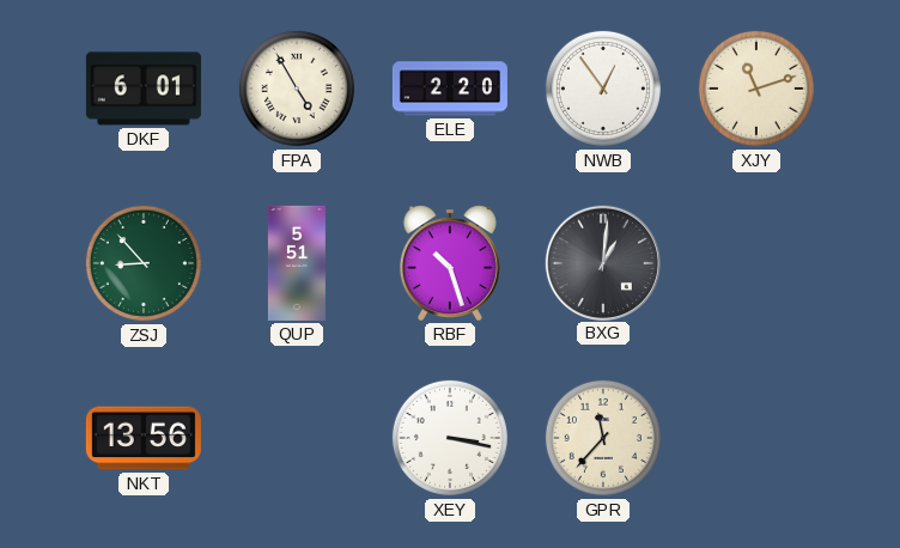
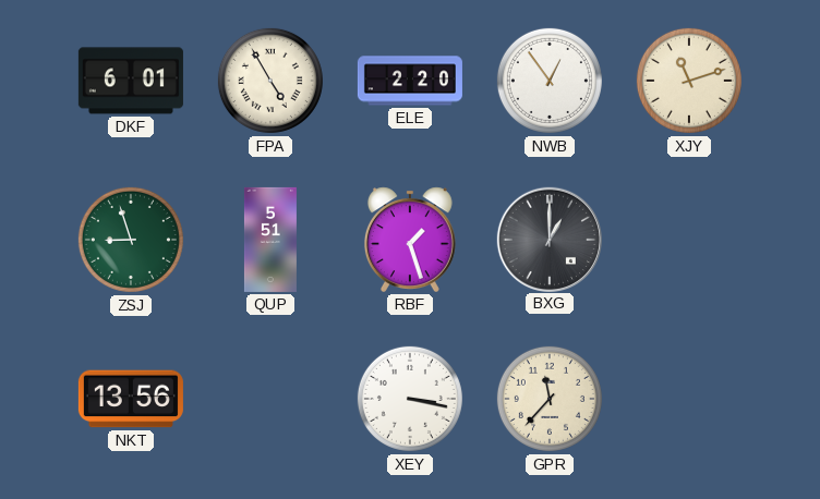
ZSJ: 8:53 -> 8:57
RBF: 10:27 -> 1:27
BXG: 1:01 -> 1:00
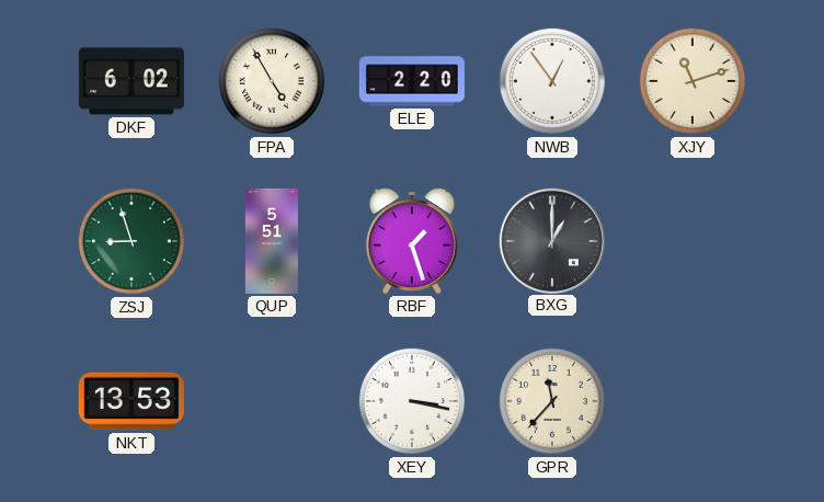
DKF: 6:01 -> 6:02
NKT: 13:56 -> 13:53
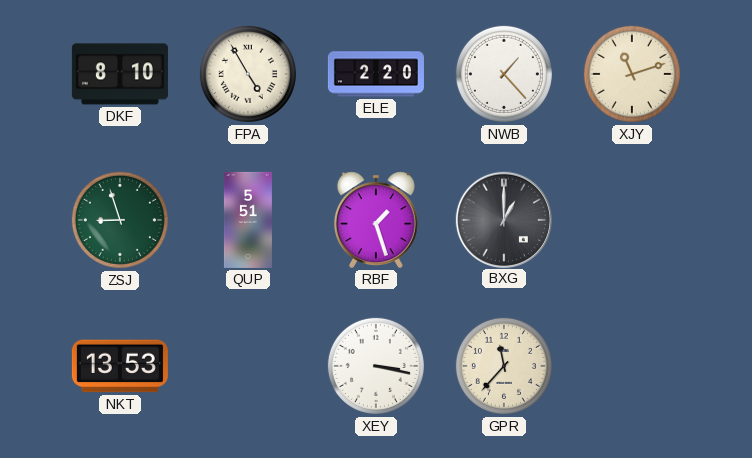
DKF: 6:02 -> 8:10
NWB: 12:54 -> 1:23
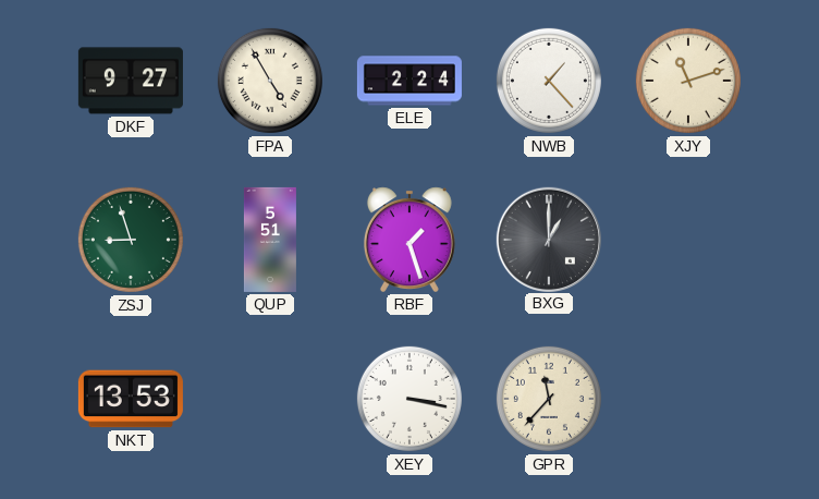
DKF: 8:10 -> 9:27
ELE: 2:20 -> 2:24
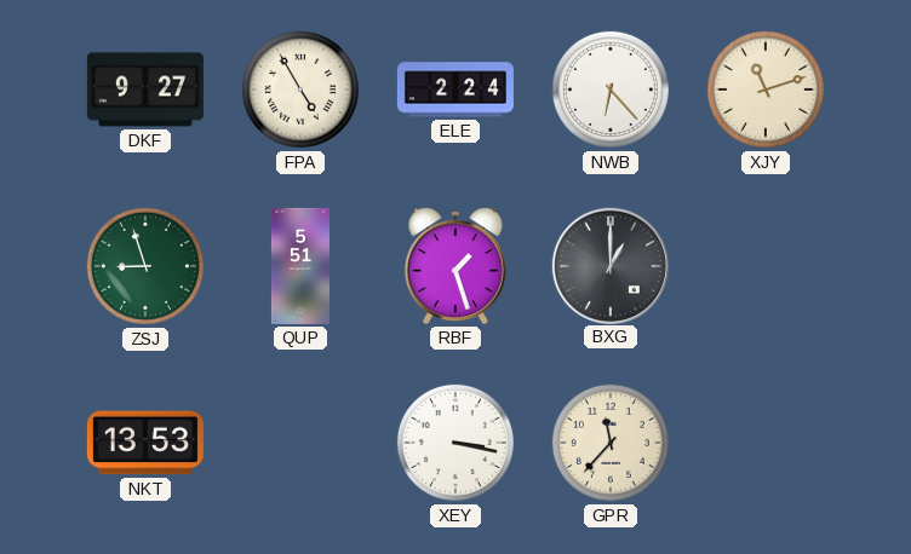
NWB: 1:23 -> 6:23
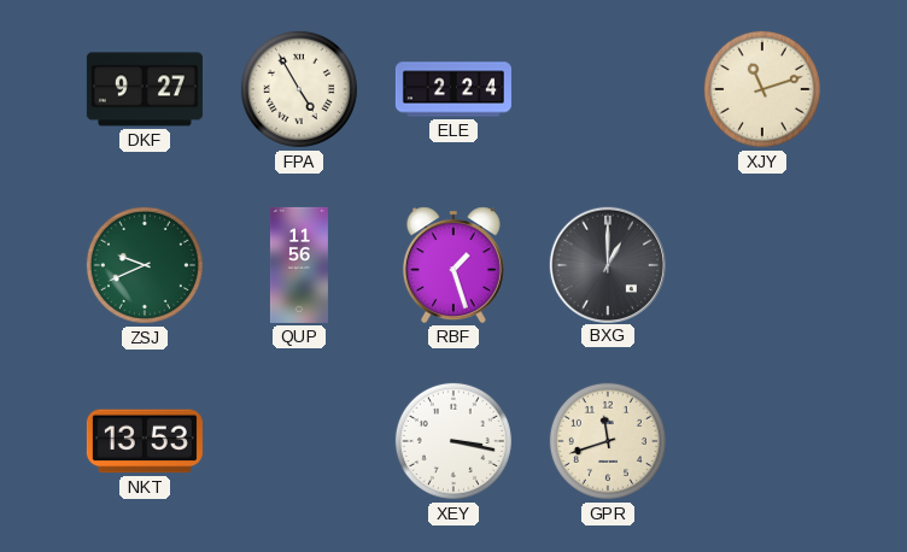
NWB: 6:23 -> none
ZSJ: 8:57 -> 9:41
QUP: 5:51 -> 11:56
GPR: 11:37 -> 11:42
